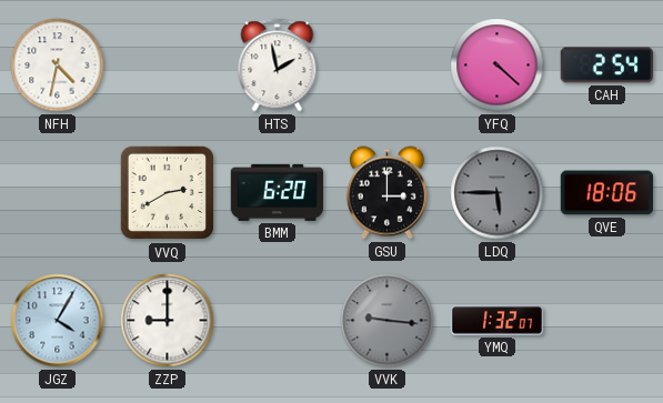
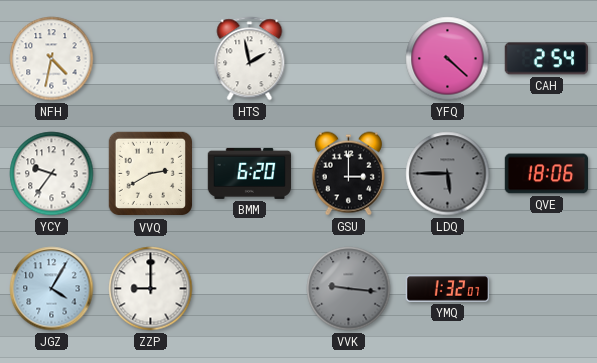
YCY: none -> 9:36
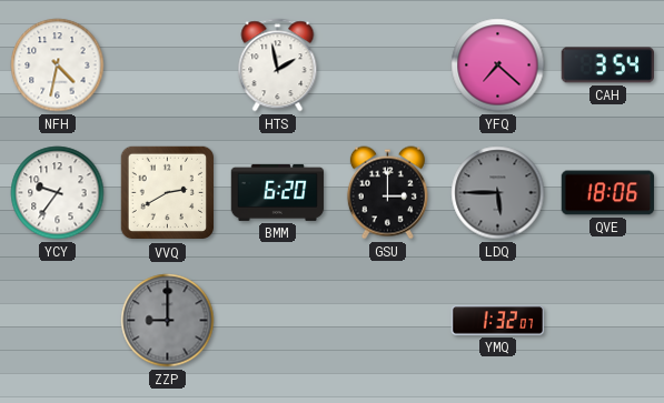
YFQ: 4:22 -> 7:22
CAH: 2:54 -> 3:54
JGZ: 4:05 -> none
ZZP dial: white -> grey
VVK: 9:16 -> none
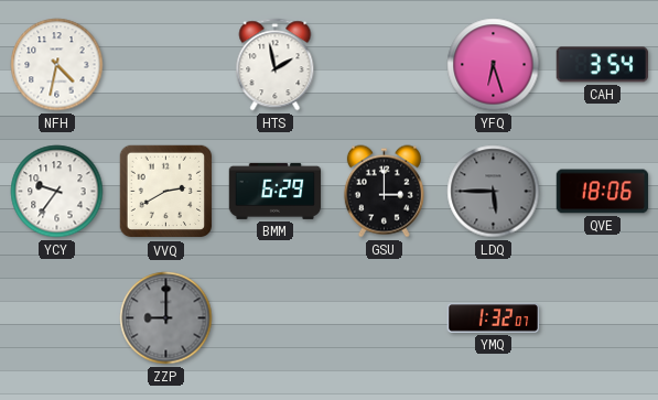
YFQ: 7:22 -> 6:27
BMM: 6:20 -> 6:29
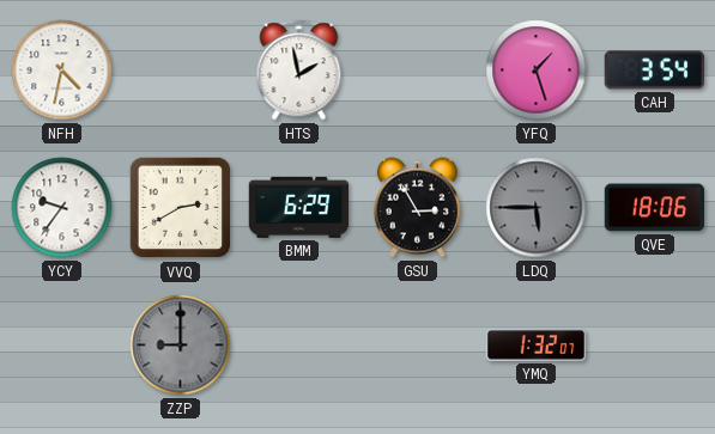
YFQ: 6:27 -> 1:27
GSU: 3:00 -> 2:55
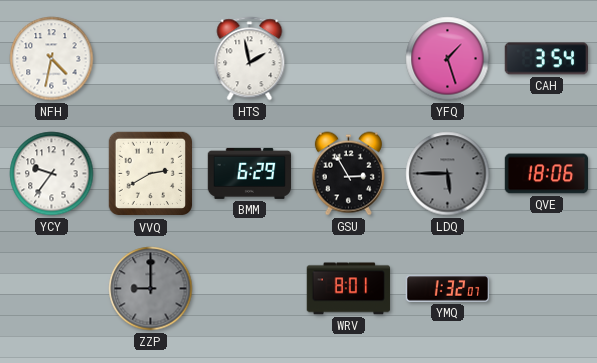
WRV: none -> 8:01
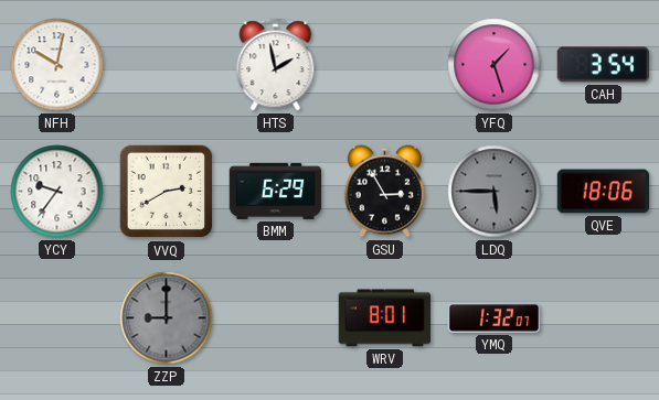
NFH: 4:32 -> 10:02
